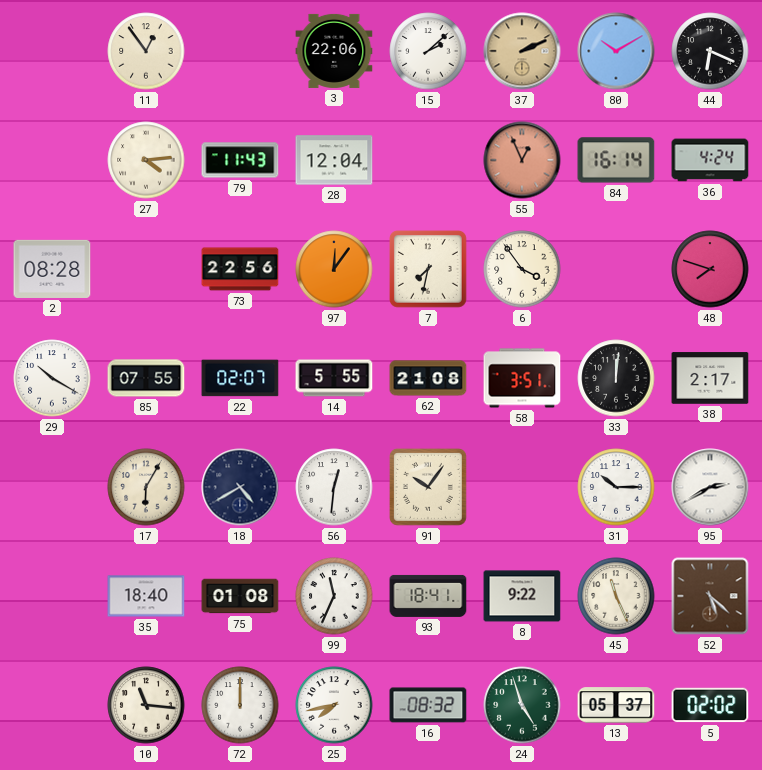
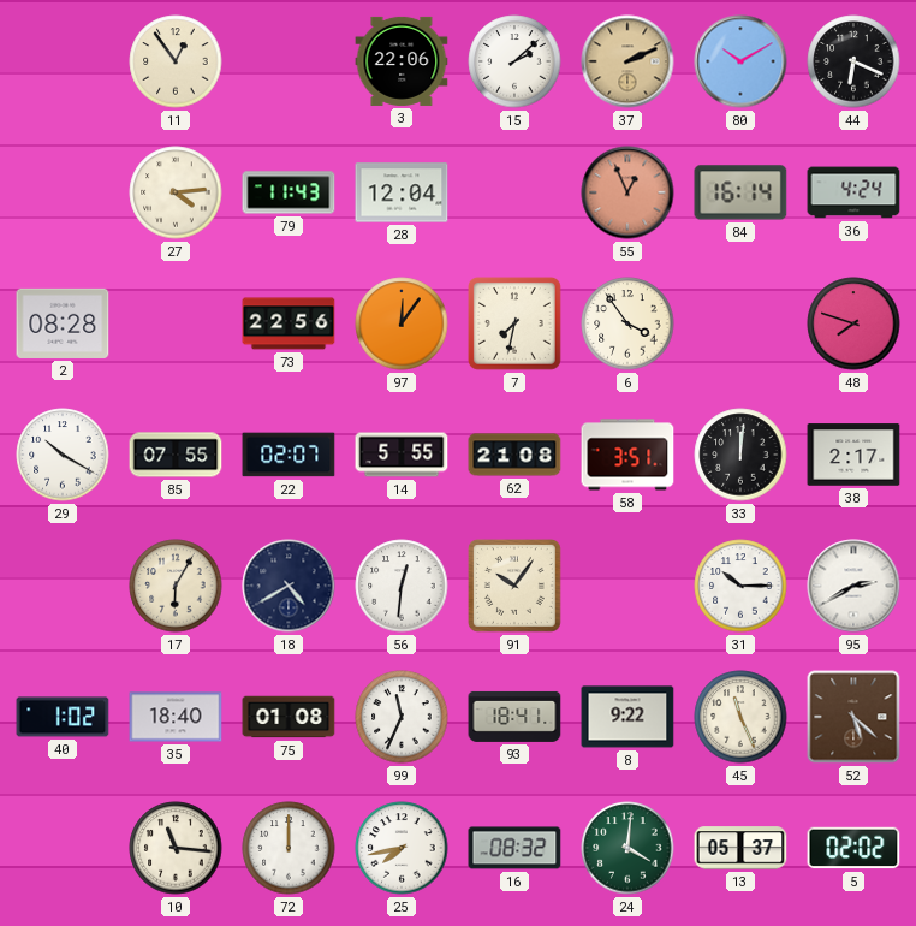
40: none -> 1:02
24: 4:57 -> 4:01
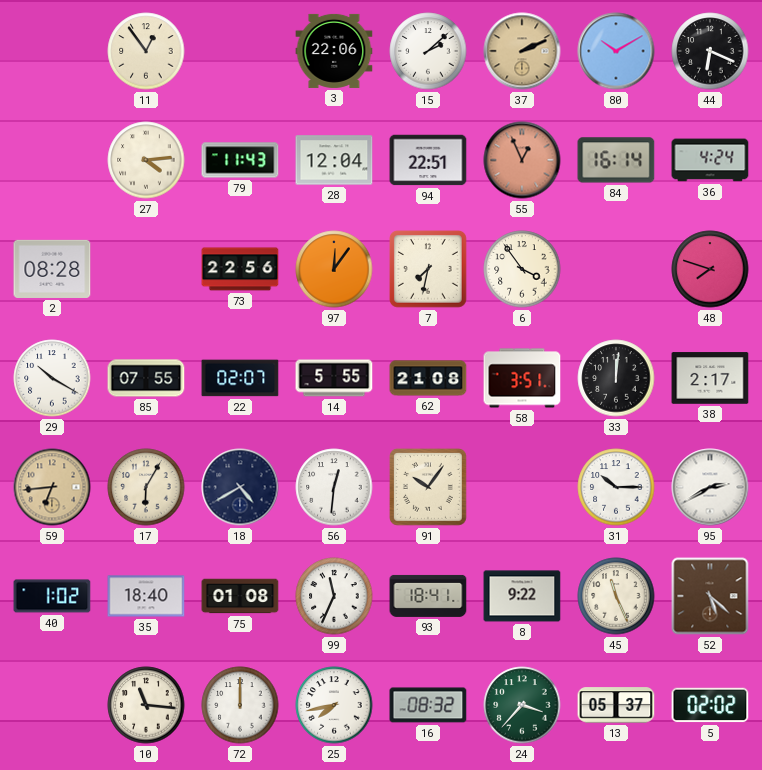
94: none -> 22:51
59: none -> 6:44
24: 4:01 -> 3:37
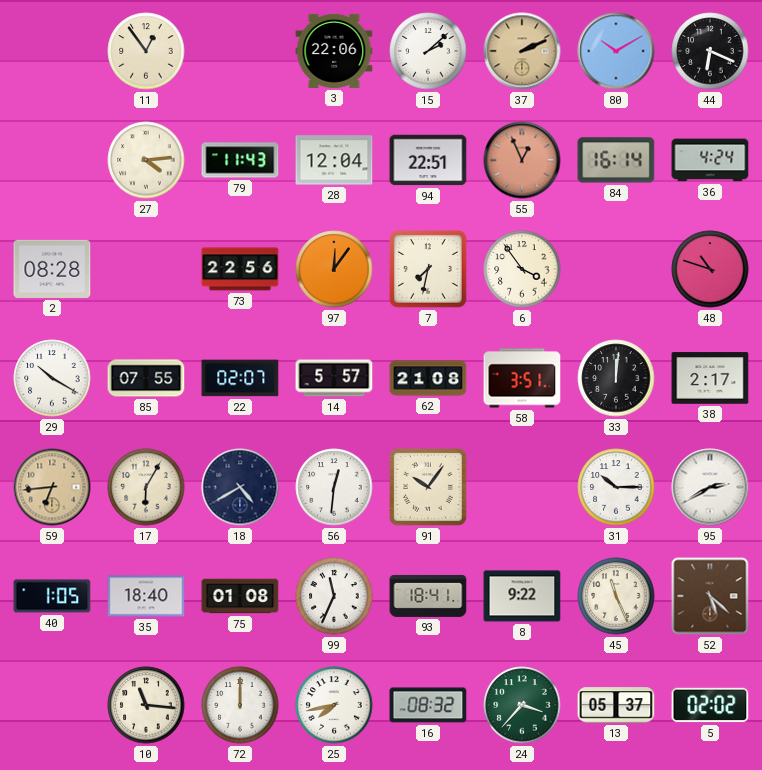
48: 7:48 -> 10:48
14: 5:55 -> 5:57
40: 1:02 -> 1:05
